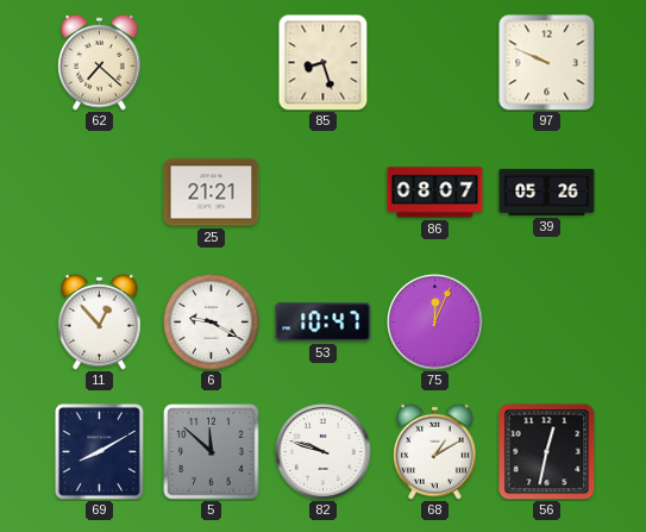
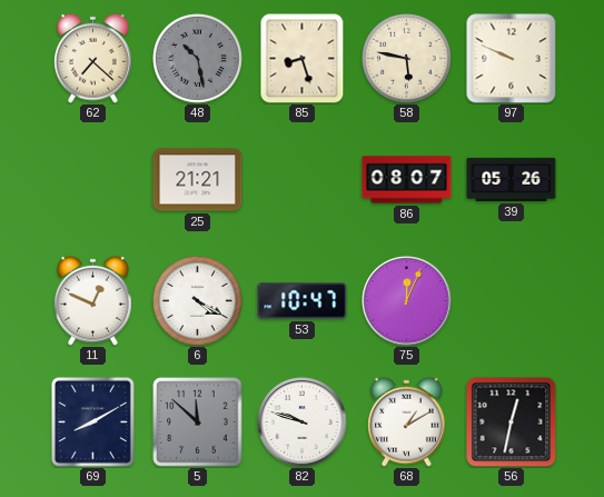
48: none -> 10:28
58: none -> 5:47
11: 12:53 -> 12:49
6: 9:20 -> 4:20
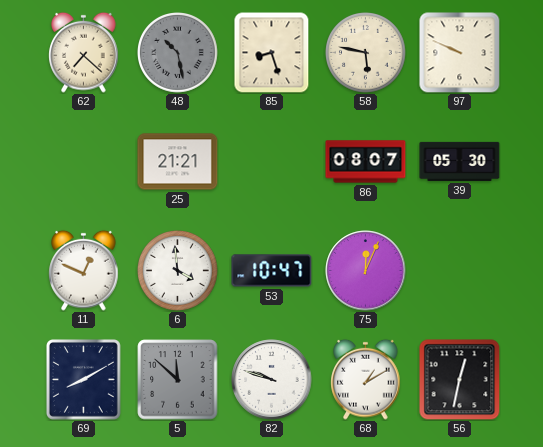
39: 05:26 -> 05:30
6: 4:20 -> 3:59
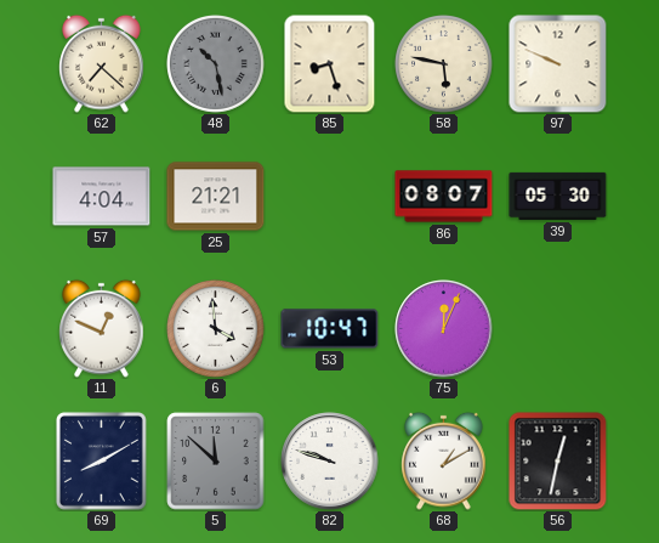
57: none -> 4:04
